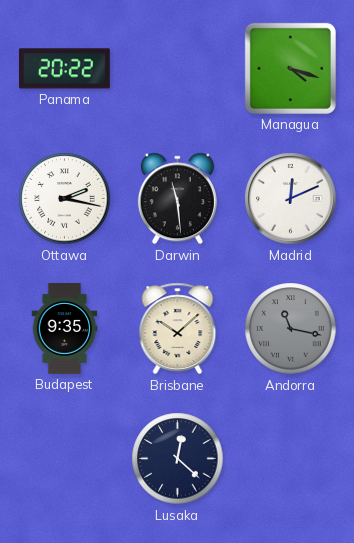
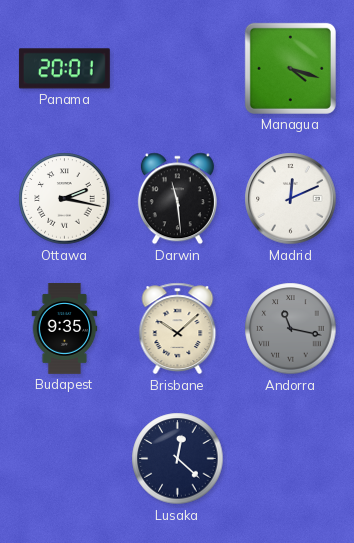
Panama: 20:22 -> 20:01
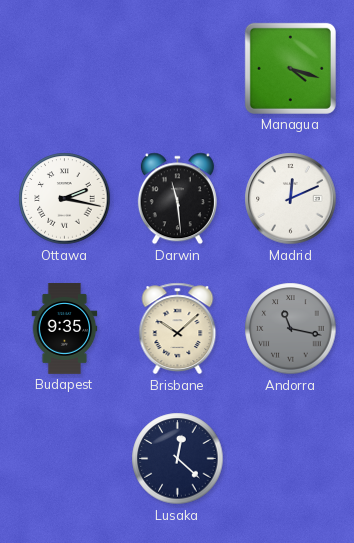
Panama: 20:01 -> none
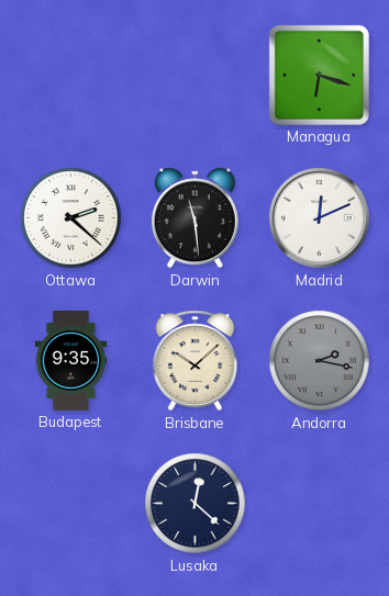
Managua: 4:18 -> 6:18
Ottawa: 2:17 -> 2:22
Andorra: 11:17 -> 2:17
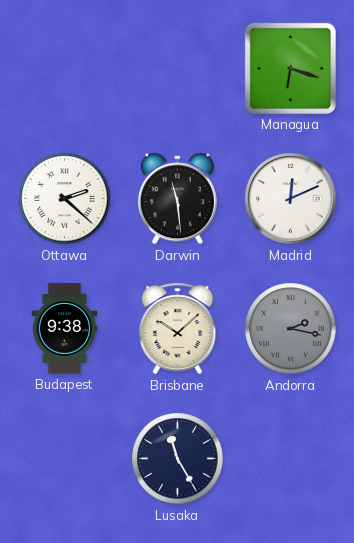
Budapest: 9:35 -> 9:38
Lusaka: 12:22 -> 11:25
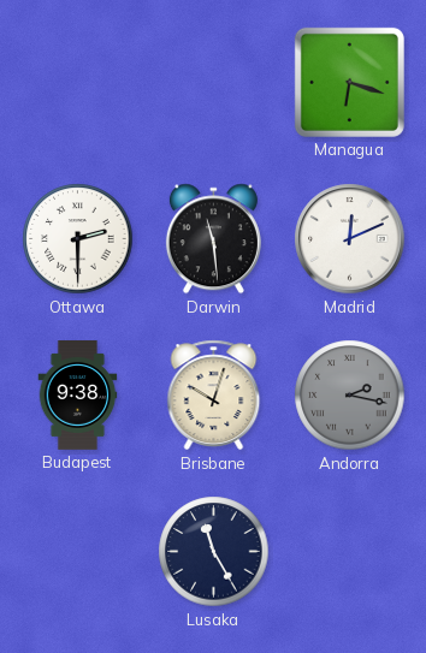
Ottawa: 2:22 -> 2:30
Brisbane: 10:08 -> 10:03
